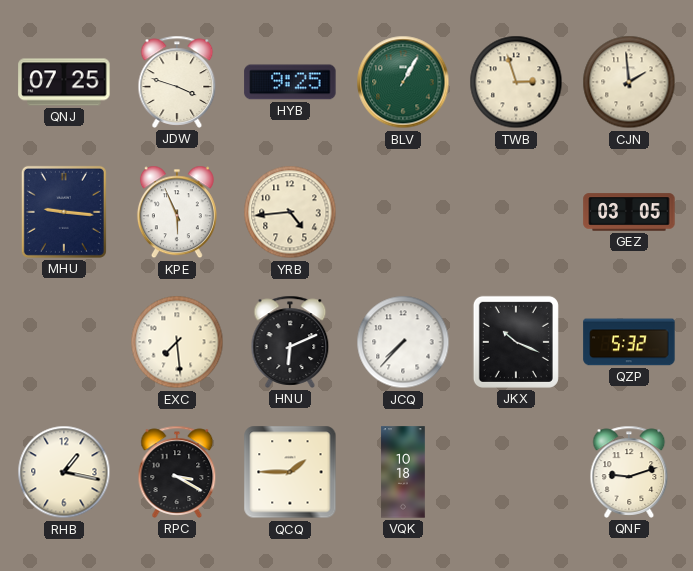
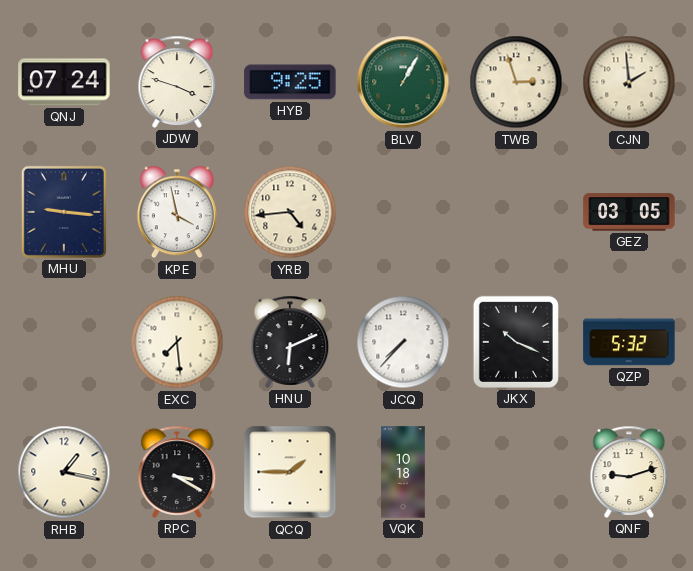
QNJ: 07:25 -> 07:24
KPE: 5:56 -> 3:58
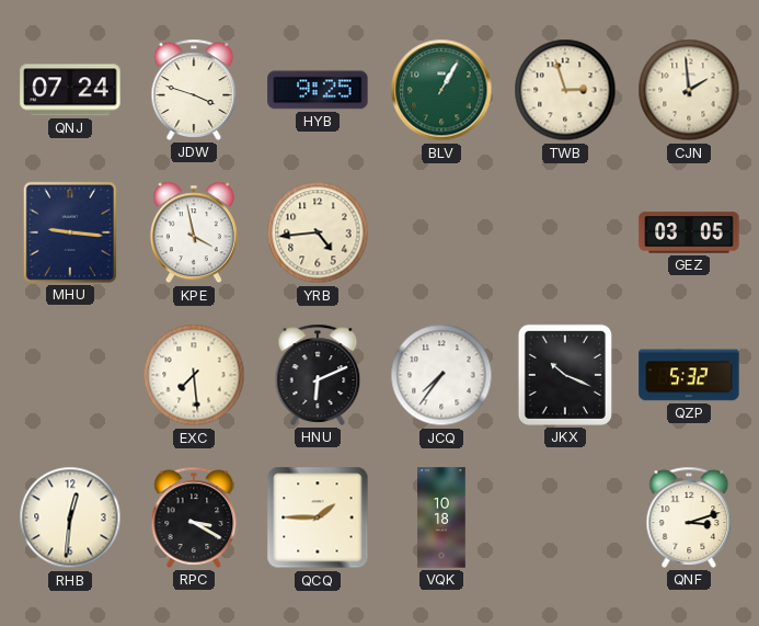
JCQ: 7:37 -> 7:36
RHB: 1:17 -> 12:31
QNF: 9:12 -> 3:12
